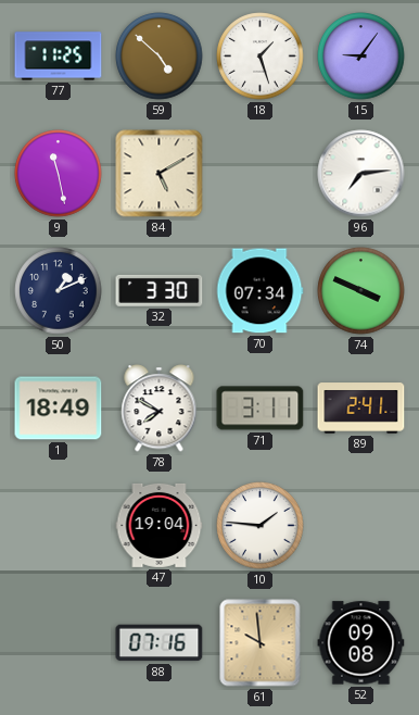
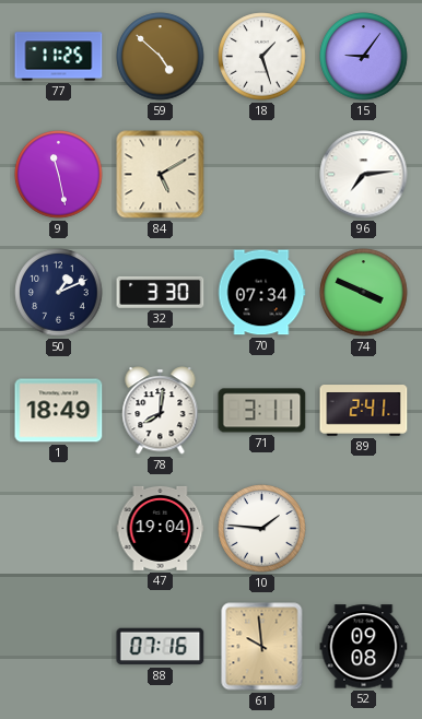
78: 7:50 -> 8:01
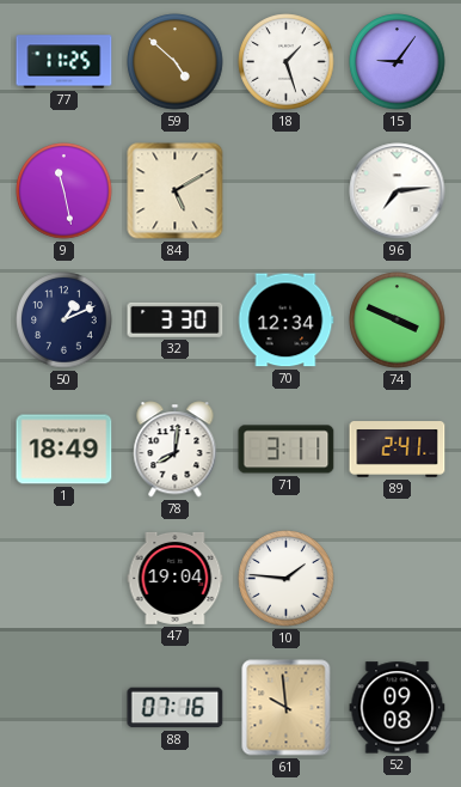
70: 07:34 -> 12:34
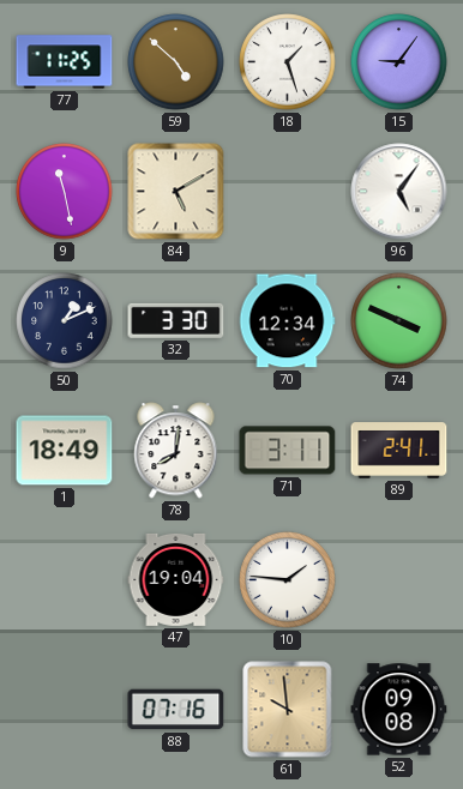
96: 7:14 -> 5:06
